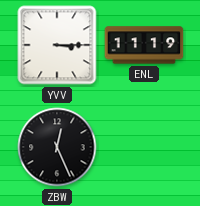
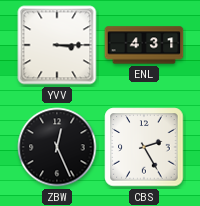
ENL: 11:19 -> 4:31
CBS: none -> 2:25
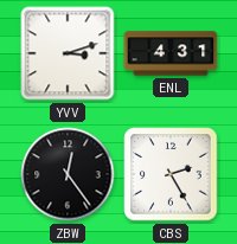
YVV: 3:15 -> 3:12
ZBW: 12:26 -> 12:24
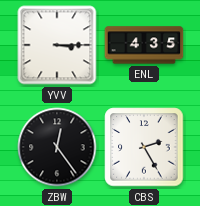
YVV: 3:12 -> 3:15
ENL: 4:31 -> 4:35
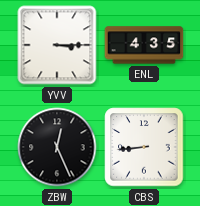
ZBW: 12:24 -> 12:26
CBS: 2:25 -> 8:44
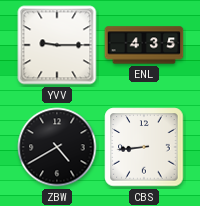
YVV: 3:15 -> 9:15
ZBW: 12:26 -> 4:40
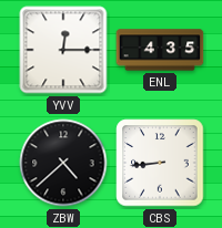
YVV: 9:15 -> 12:15
ZBW: 4:40 -> 4:38
